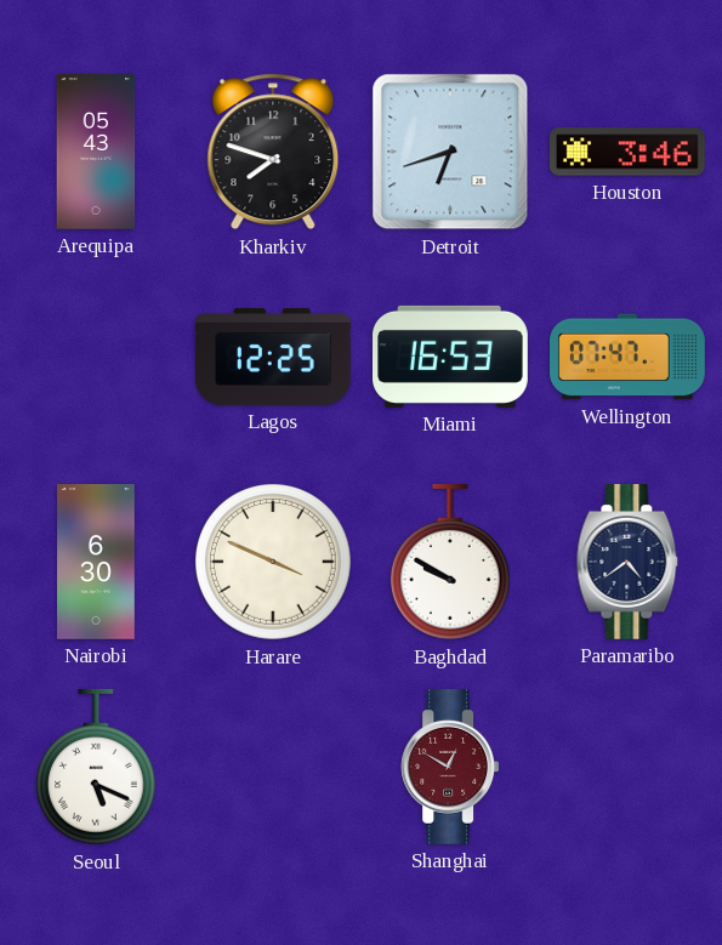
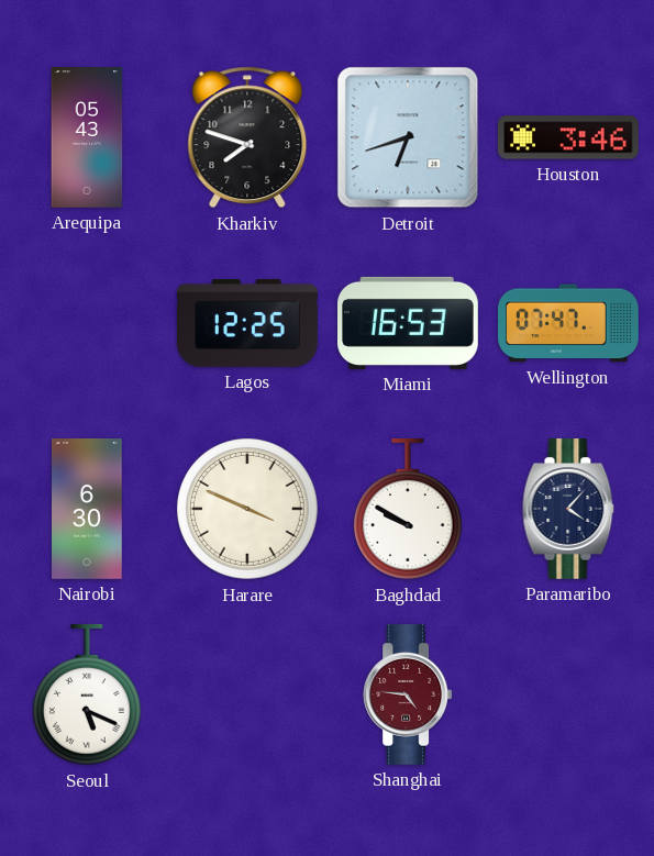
Paramaribo: 4:39 -> 4:07
Shanghai: 12:50 -> 4:46
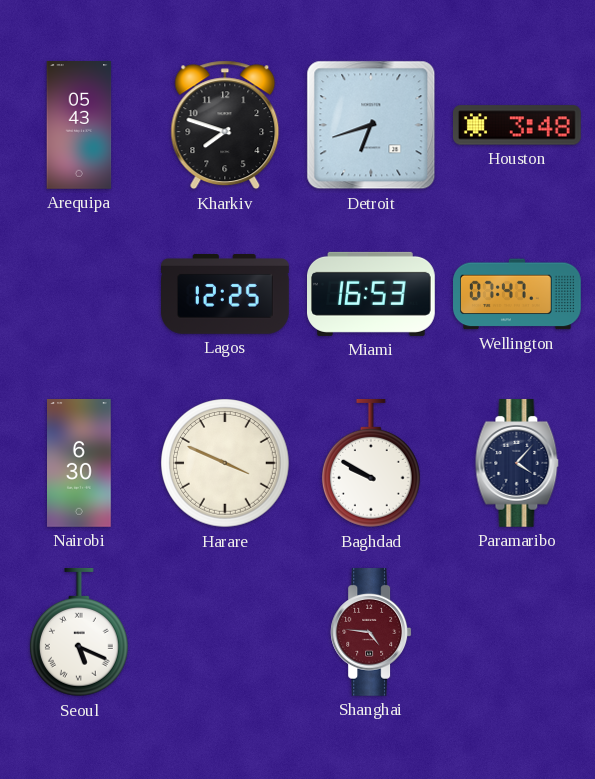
Houston: 3:46 -> 3:48
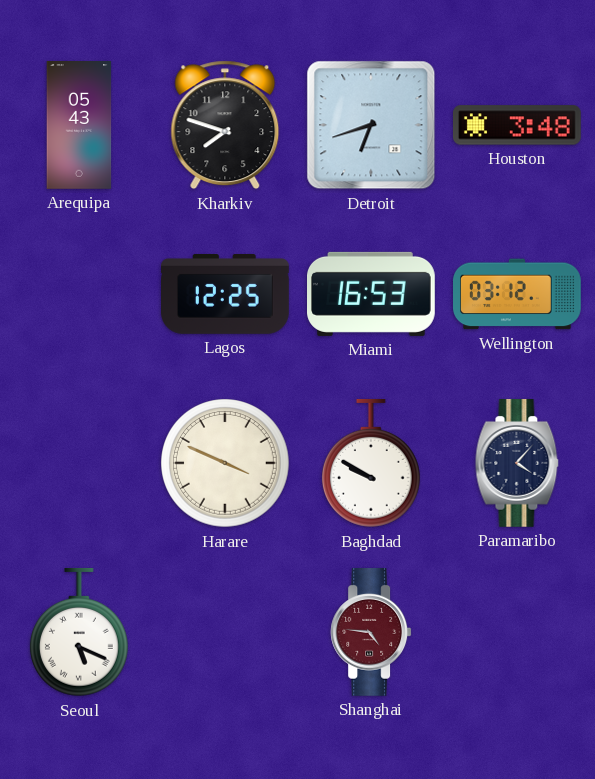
Wellington: 07:47 -> 03:12
Nairobi: 6:30 -> none
